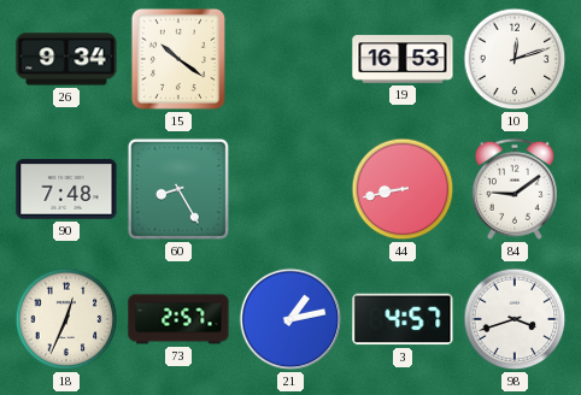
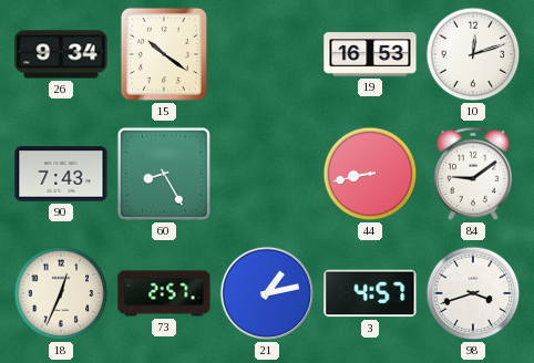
90: 7:48 -> 7:43
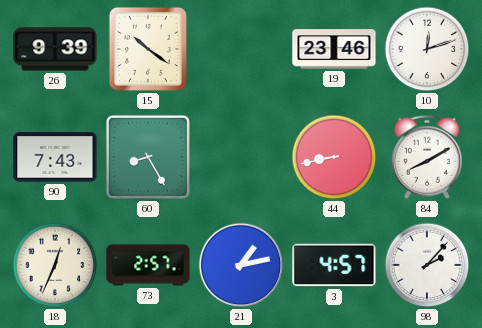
26: 9:34 -> 9:39
19: 16:53 -> 23:46
84: 9:09 -> 8:10
98: 3:42 -> 2:07
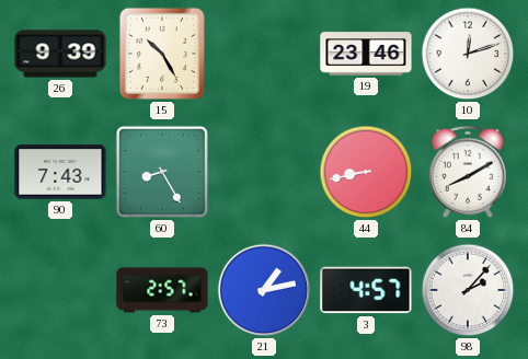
15: 10:21 -> 10:25
18: 12:34 -> none
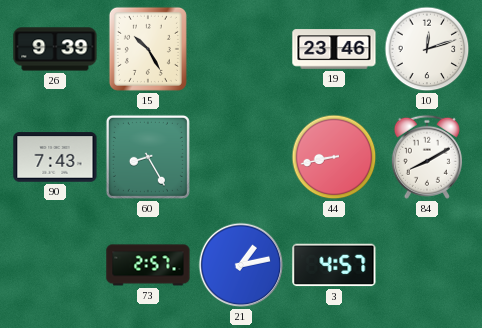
98: 2:07 -> none
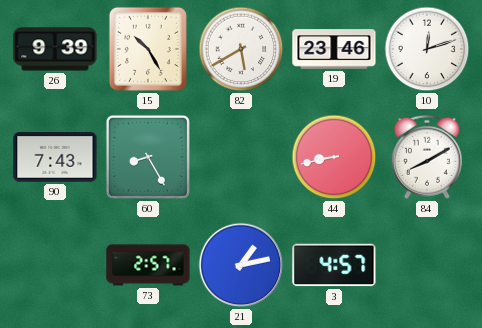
82: none -> 5:40
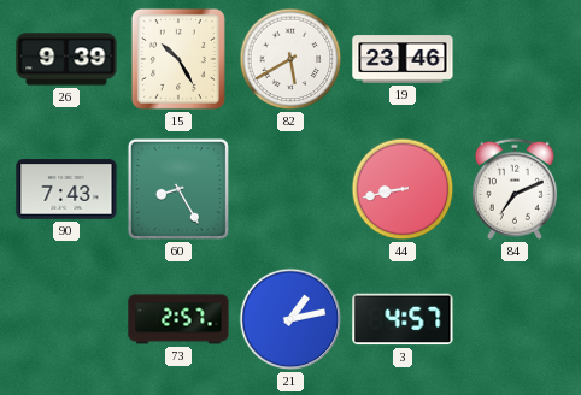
10: 12:12 -> none
84: 8:10 -> 7:11
